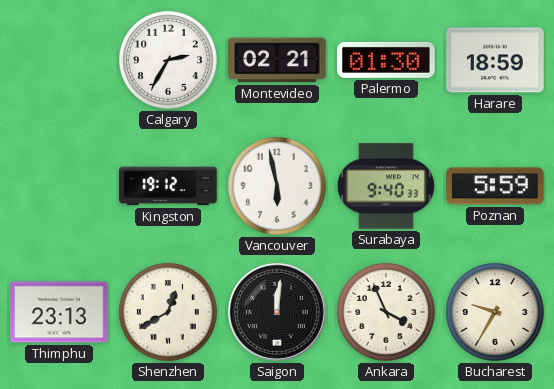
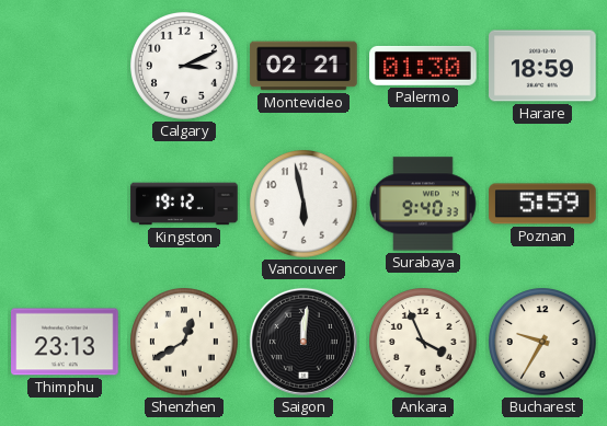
Calgary: 2:35 -> 3:11
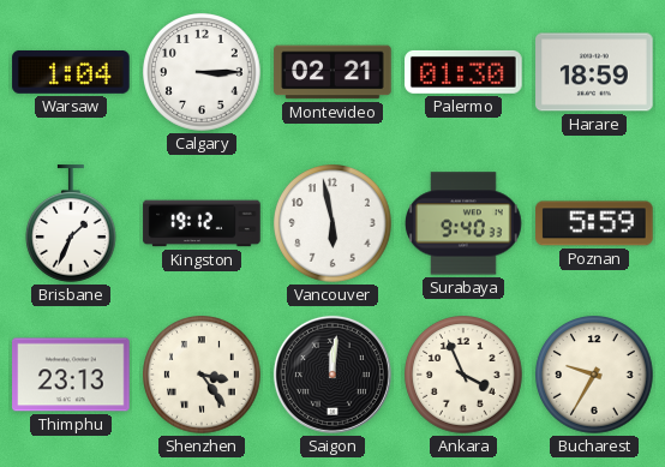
Warsaw: none -> 1:04
Calgary: 3:11 -> 3:15
Brisbane: none -> 1:34
Shenzhen: 12:40 -> 3:24
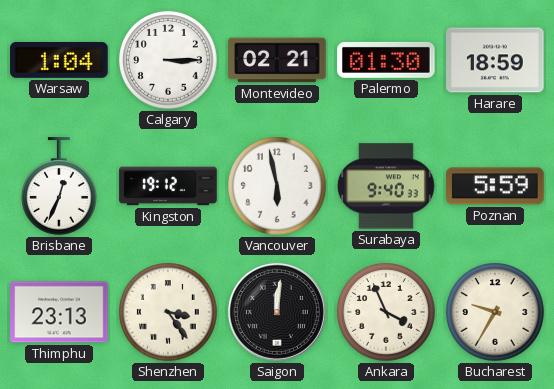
Brisbane: 1:34 -> 12:34
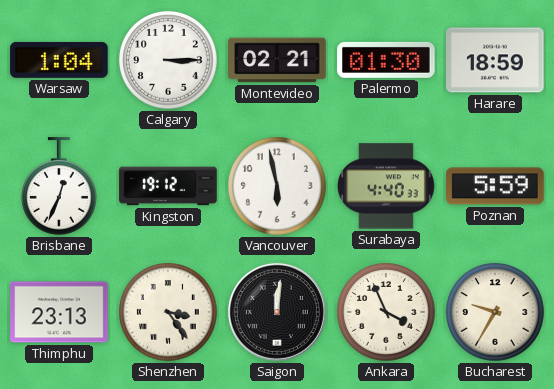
Surabaya: 9:40 -> 4:40
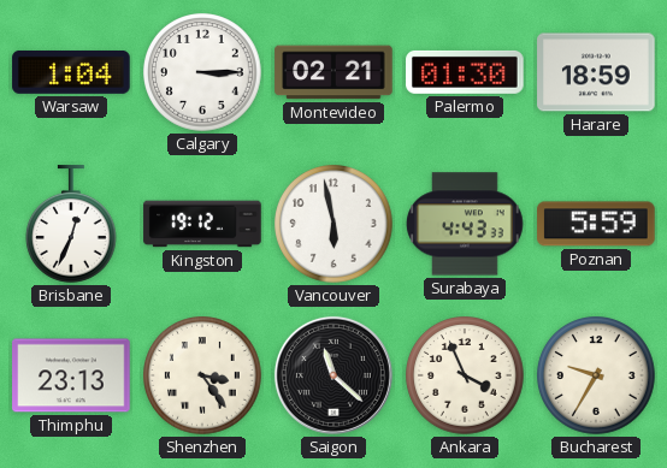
Surabaya: 4:40 -> 4:43
Saigon: 12:01 -> 11:22
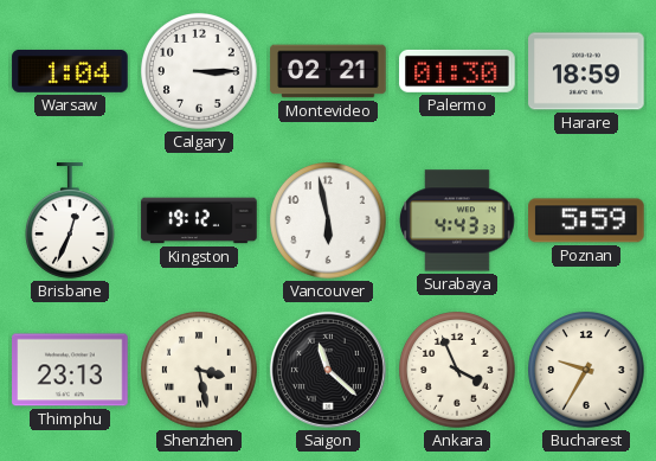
Shenzhen: 3:24 -> 3:28
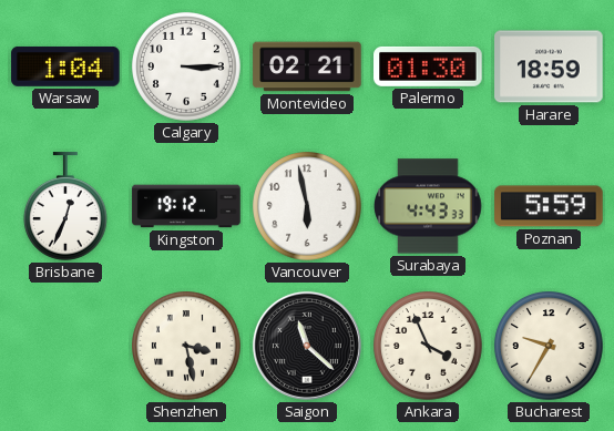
Thimphu: 23:13 -> none
